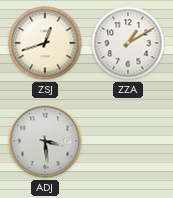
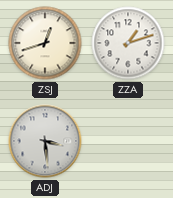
ZZA: 1:10 -> 1:12
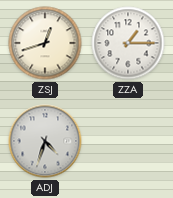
ZZA: 1:12 -> 1:15
ADJ: 3:29 -> 4:33
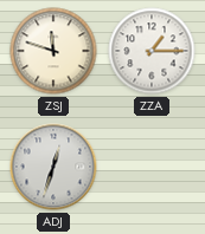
ZSJ: 12:42 -> 11:48
ADJ: 4:33 -> 12:33
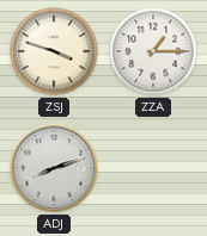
ZSJ: 11:48 -> 3:48
ADJ: 12:33 -> 8:12
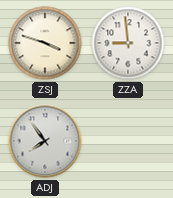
ZZA: 1:15 -> 8:59
ADJ: 8:12 -> 7:54
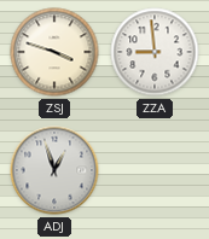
ADJ: 7:54 -> 12:57
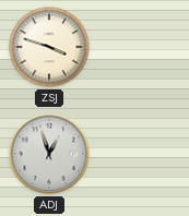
ZZA: 8:59 -> none
